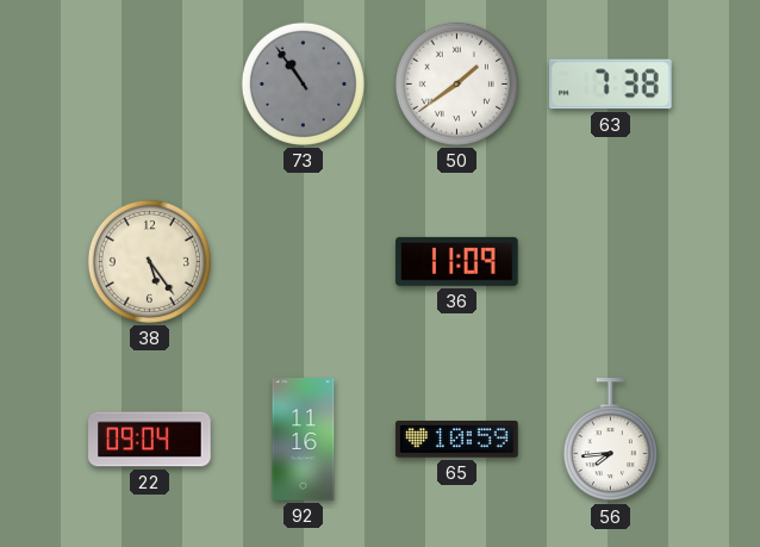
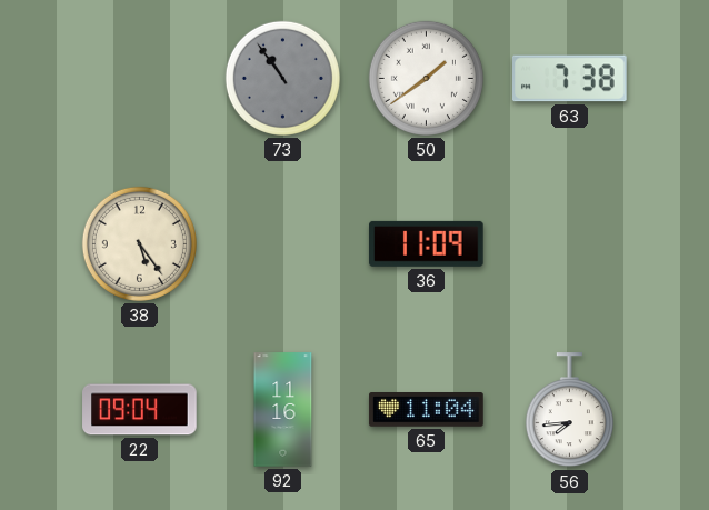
65: 10:59 -> 11:04
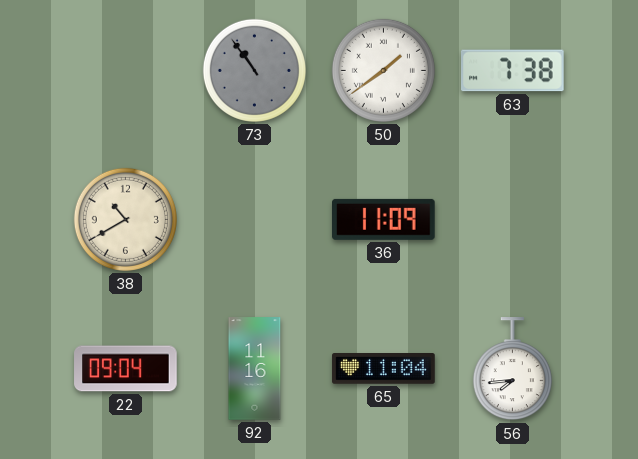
38: 5:24 -> 10:40
